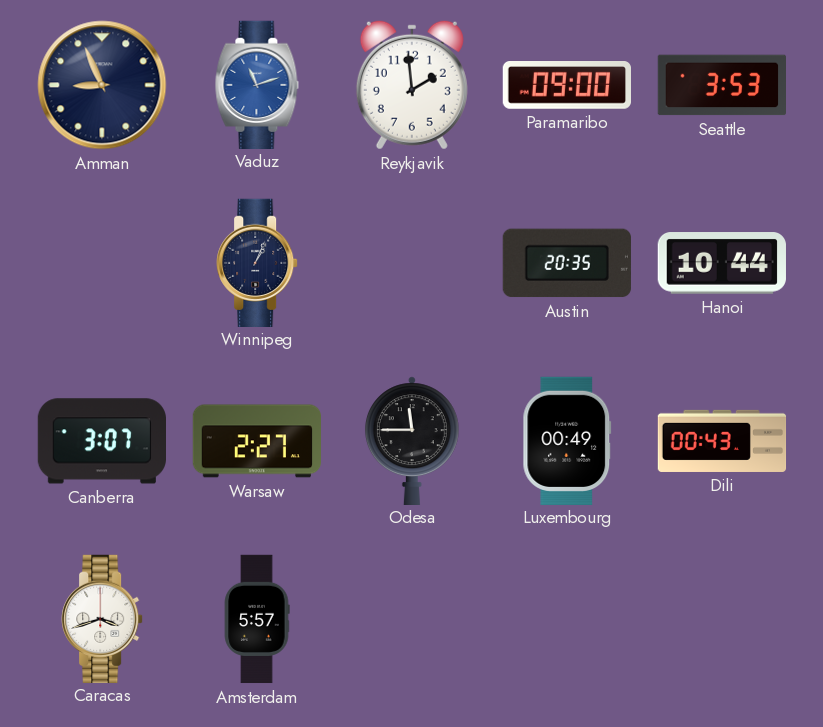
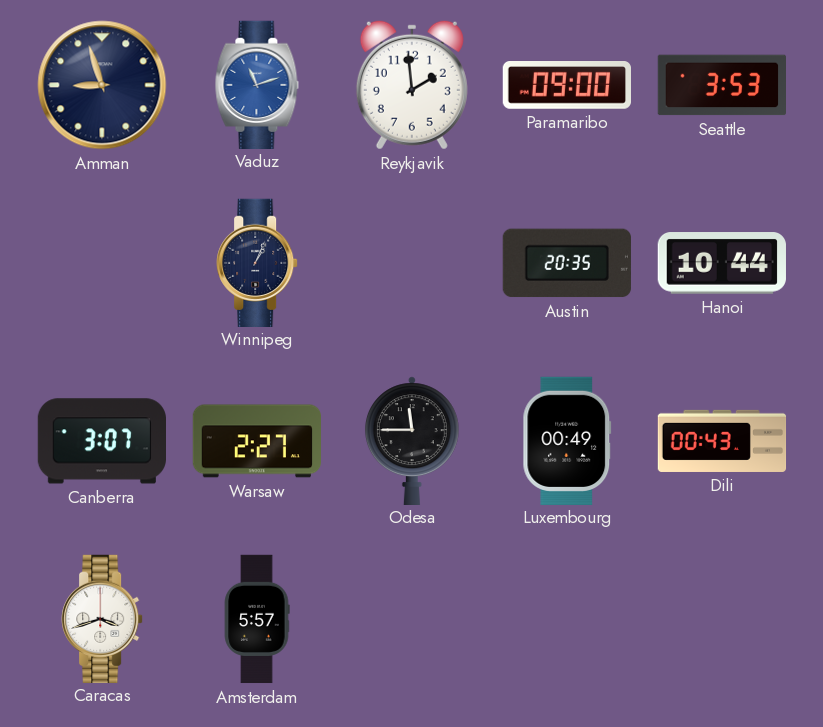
Amman: 8:56 -> 8:57
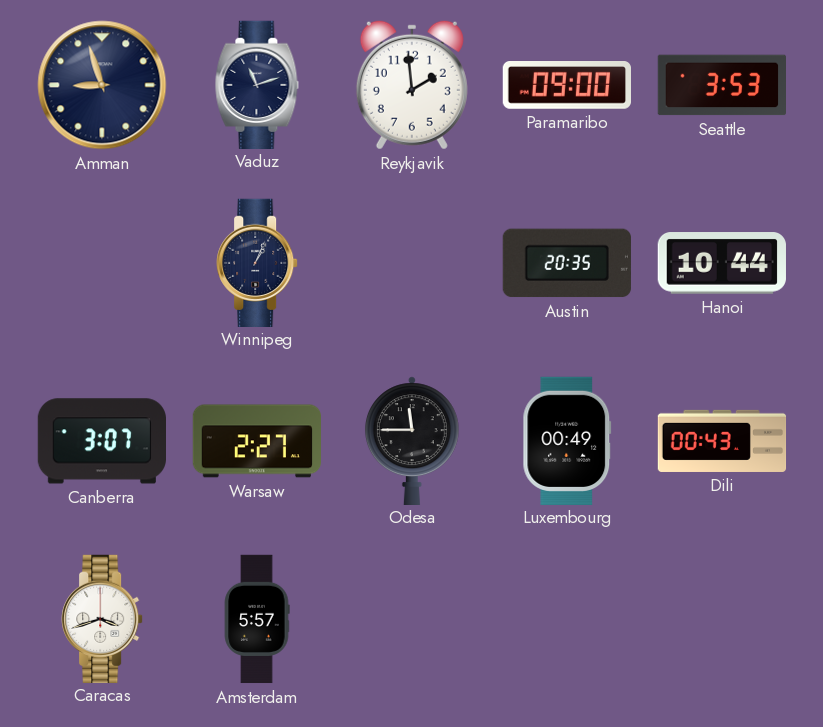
Vaduz dial: blue -> navy
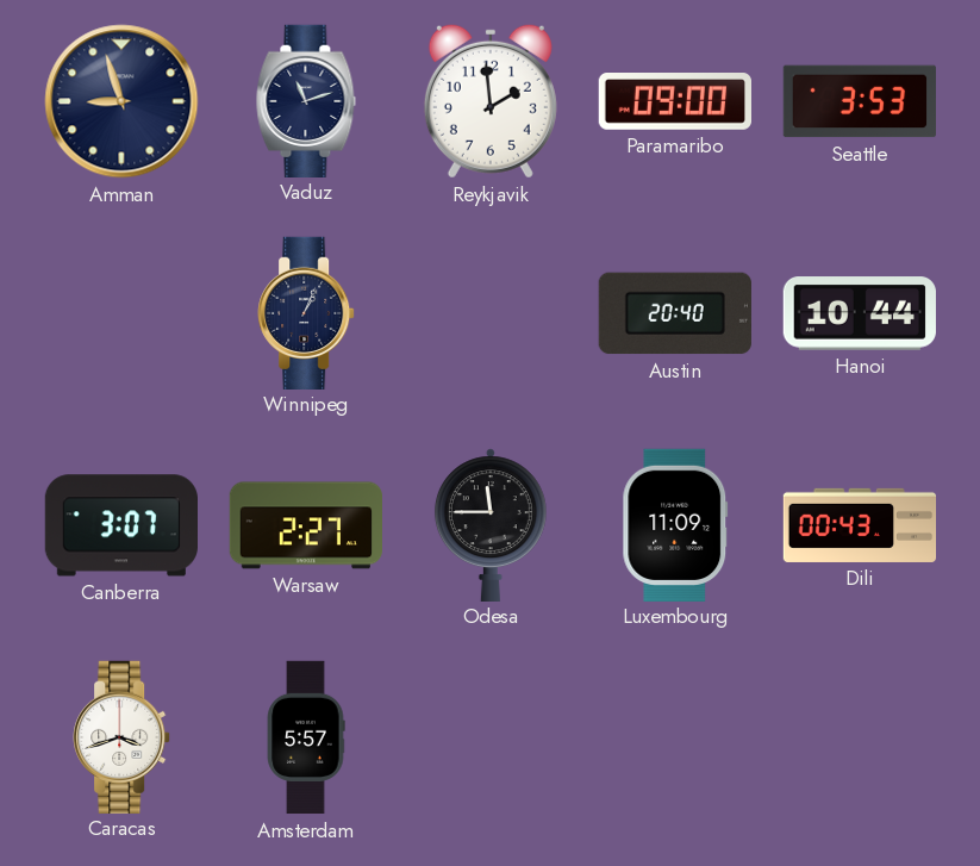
Austin: 20:35 -> 20:40
Luxembourg: 00:49 -> 11:09
